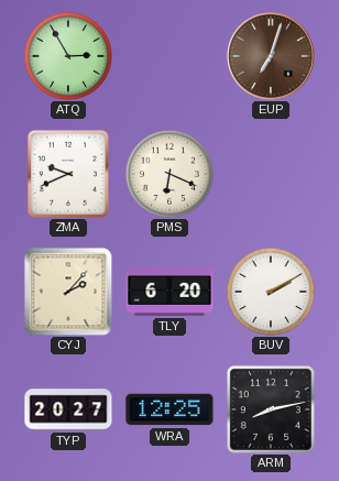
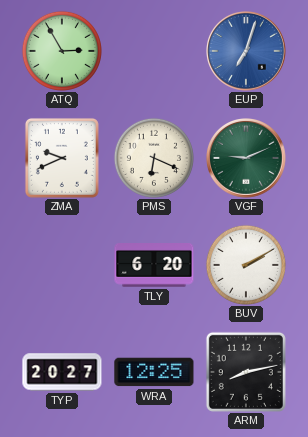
EUP dial: brown -> blue
VGF: none -> 9:11
CYJ: 2:07 -> none
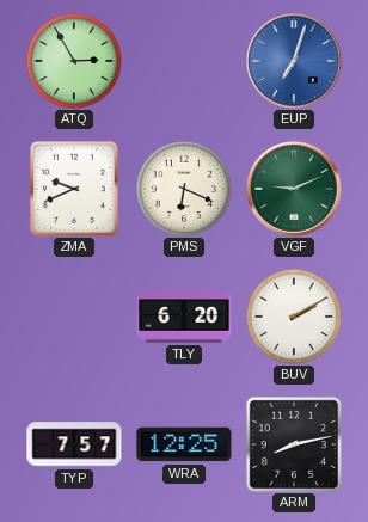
TYP: 20:27 -> 7:57
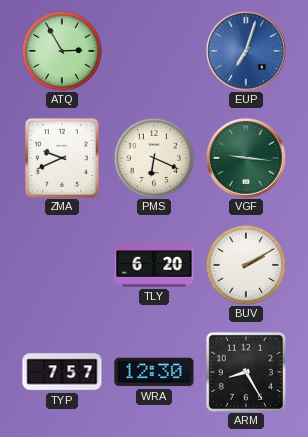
VGF: 9:11 -> 9:16
WRA: 12:25 -> 12:30
ARM: 8:13 -> 8:25
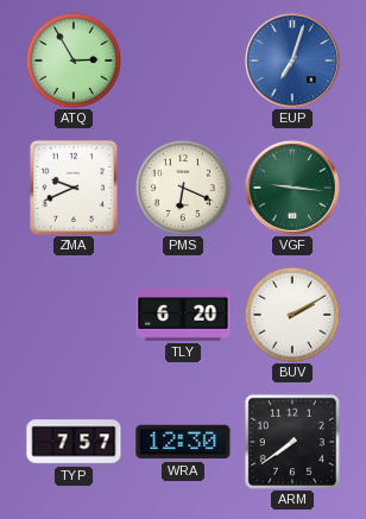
ARM: 8:25 -> 7:39
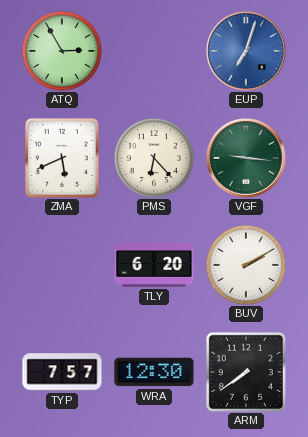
ZMA: 9:41 -> 5:41
PMS: 6:19 -> 6:23
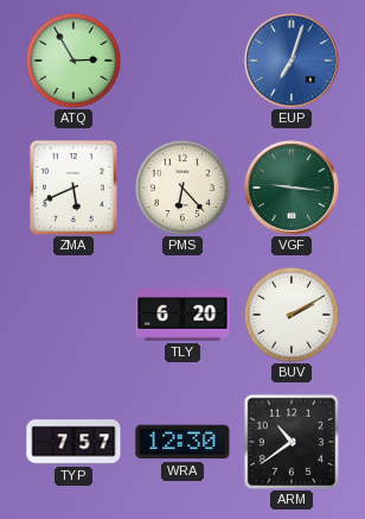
ARM: 7:39 -> 10:39
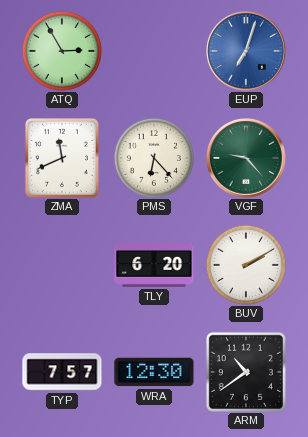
ZMA: 5:41 -> 11:41
VGF: 9:16 -> 9:23
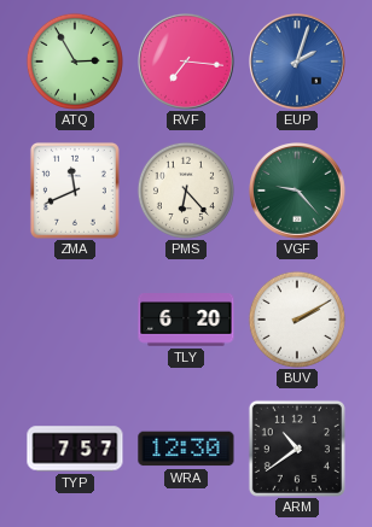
RVF: none -> 7:16
EUP: 7:03 -> 2:03
